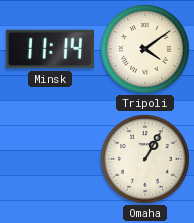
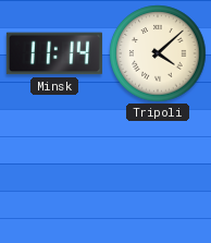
Tripoli: 4:09 -> 4:08
Omaha: 1:05 -> none
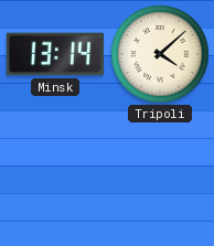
Minsk: 11:14 -> 13:14
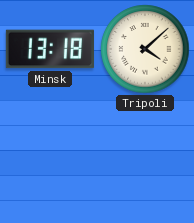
Minsk: 13:14 -> 13:18
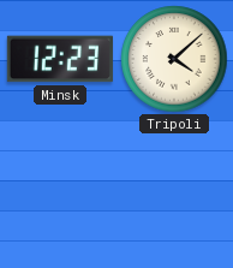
Minsk: 13:18 -> 12:23
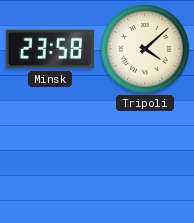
Minsk: 12:23 -> 23:58
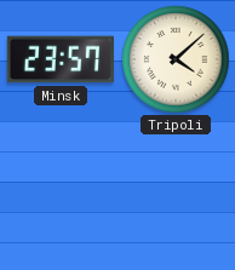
Minsk: 23:58 -> 23:57
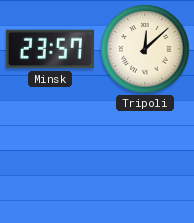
Tripoli: 4:08 -> 12:08
